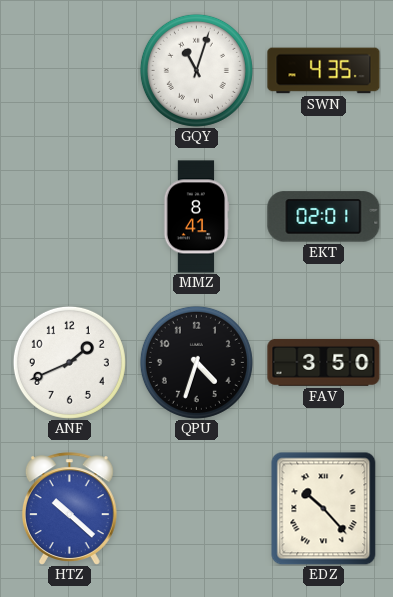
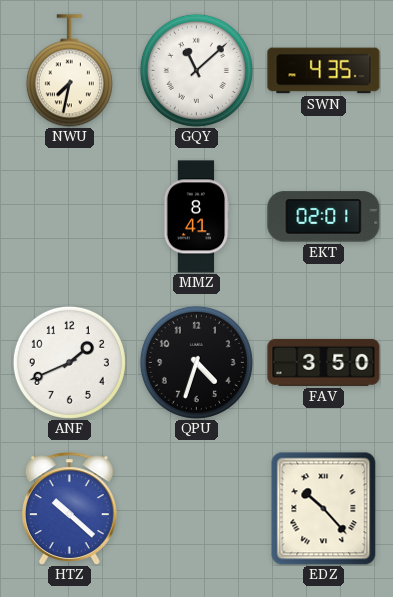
NWU: none -> 7:32
GQY: 11:03 -> 11:08
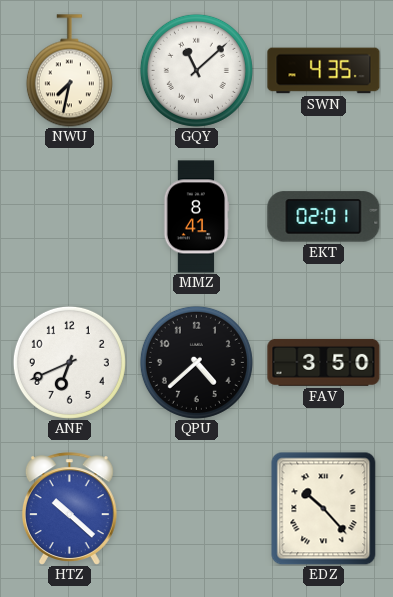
ANF: 1:41 -> 6:41
QPU: 4:33 -> 4:38
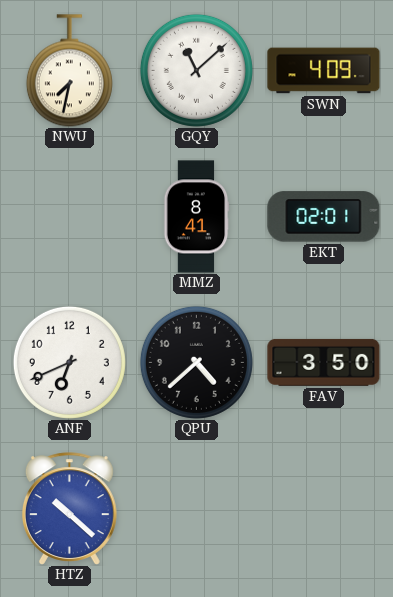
SWN: 4:35 -> 4:09
EDZ: 10:23 -> none
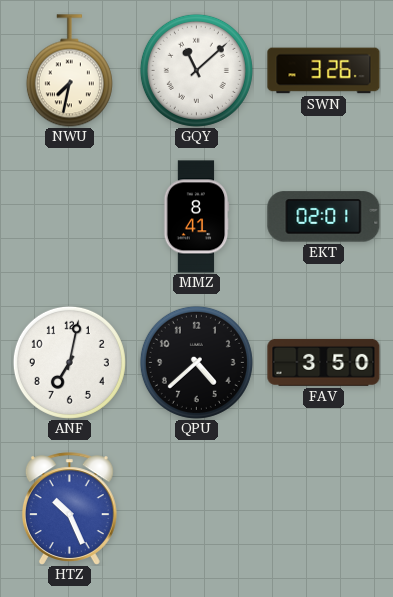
SWN: 4:09 -> 3:26
ANF: 6:41 -> 7:02
HTZ: 10:22 -> 10:26
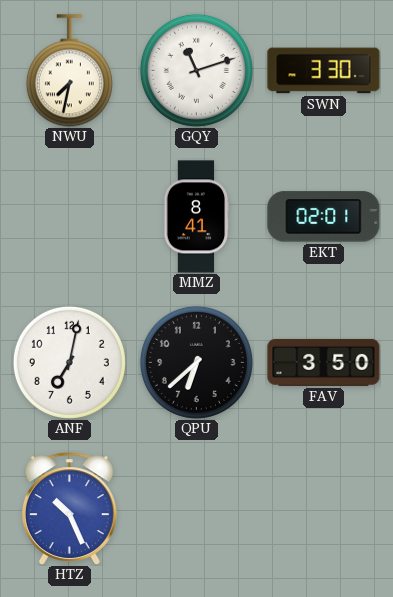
GQY: 11:08 -> 11:12
SWN: 3:26 -> 3:30
QPU: 4:38 -> 6:38
